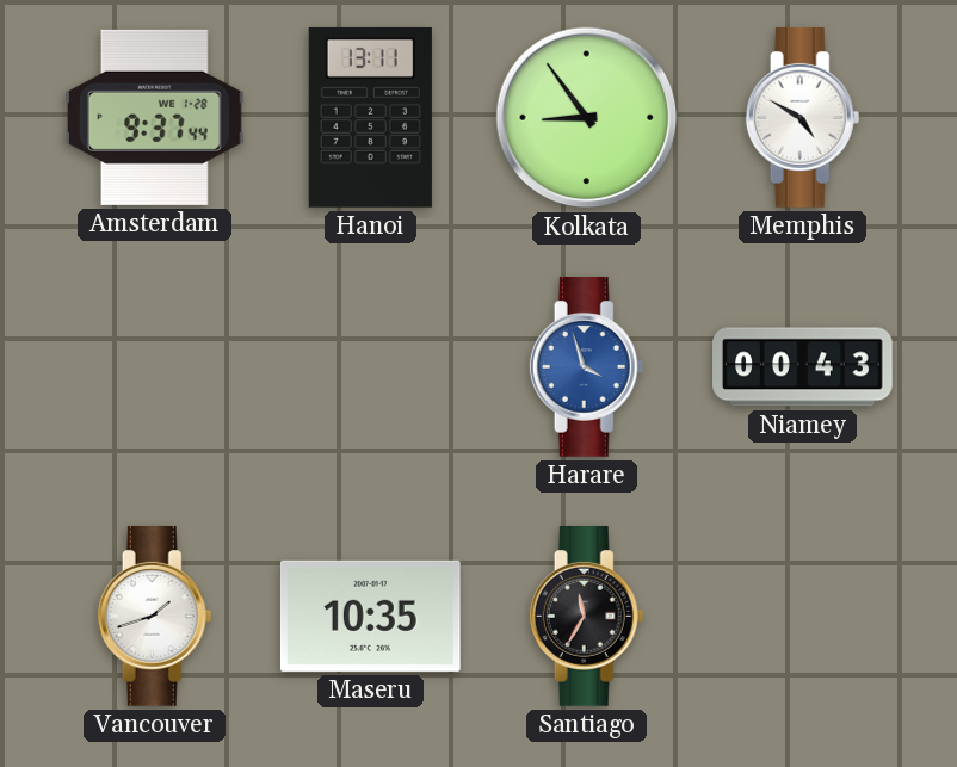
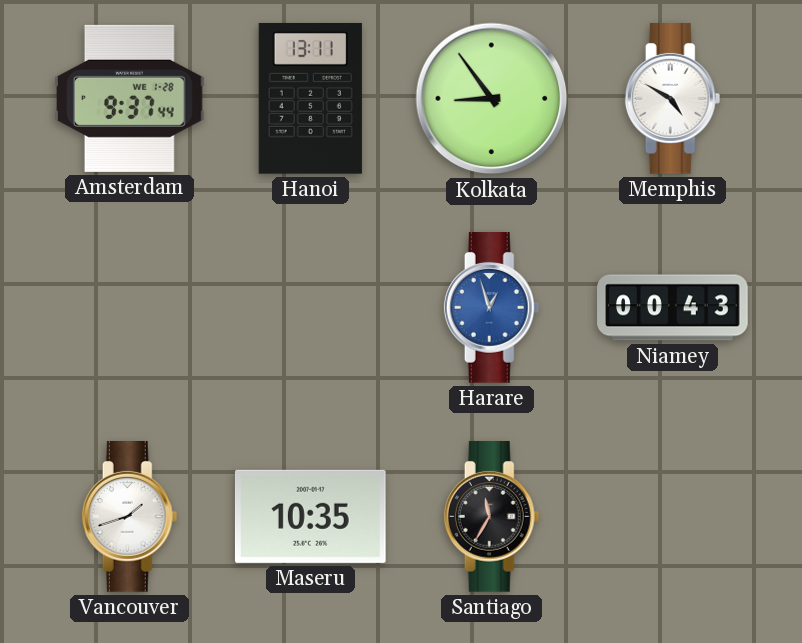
Harare: 3:57 -> 12:57
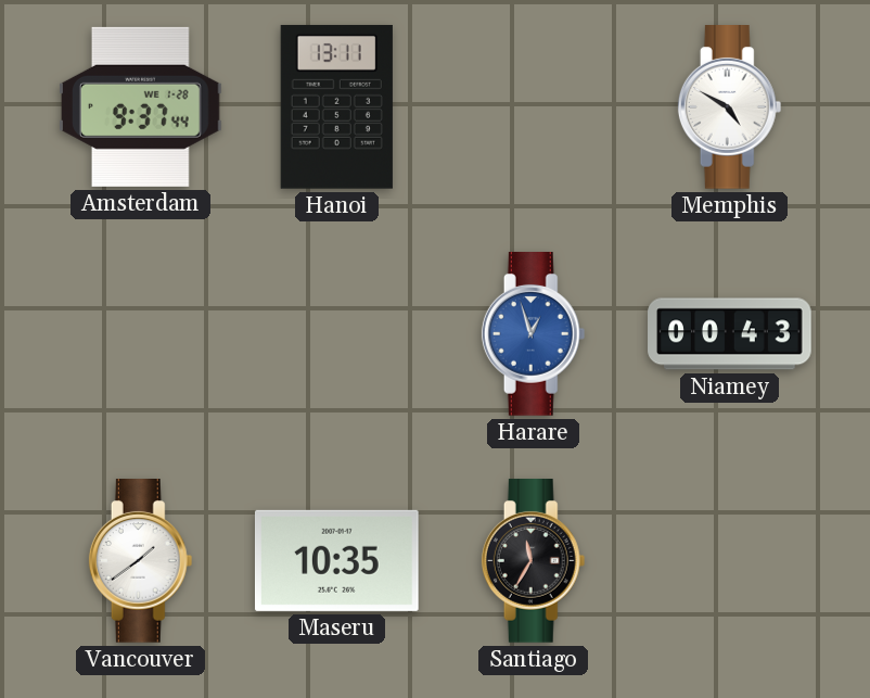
Kolkata: 8:54 -> none
Vancouver: 1:42 -> 1:39
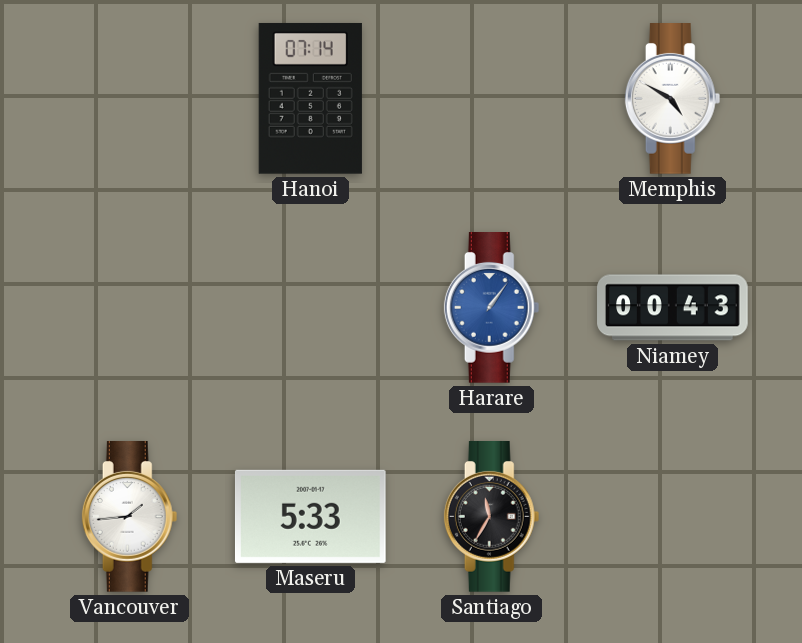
Amsterdam: 9:37 -> none
Hanoi: 13:11 -> 07:14
Harare: 12:57 -> 1:06
Vancouver: 1:39 -> 1:44
Maseru: 10:35 -> 5:33
